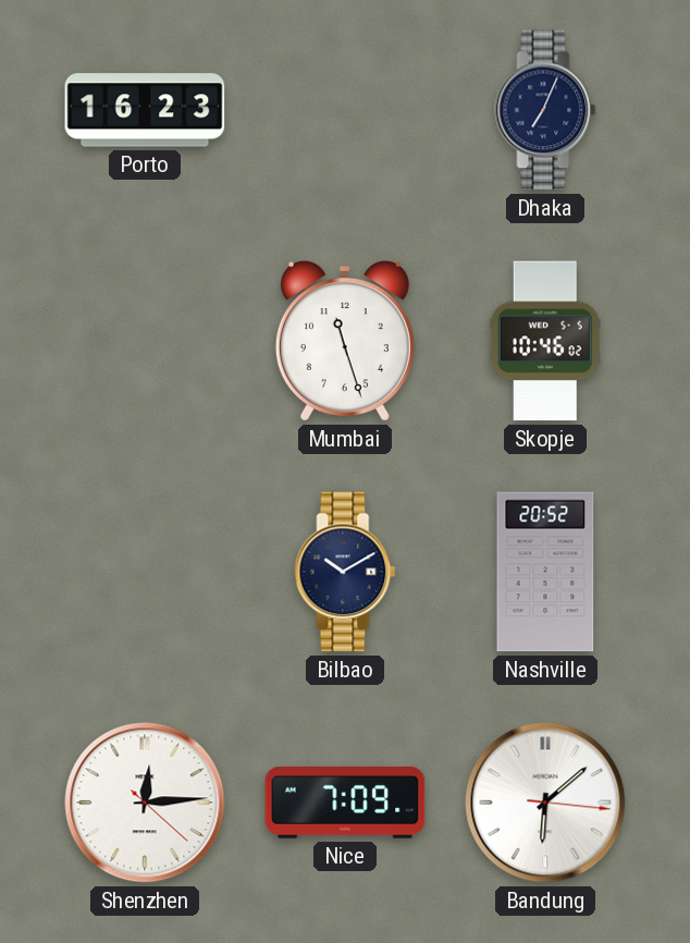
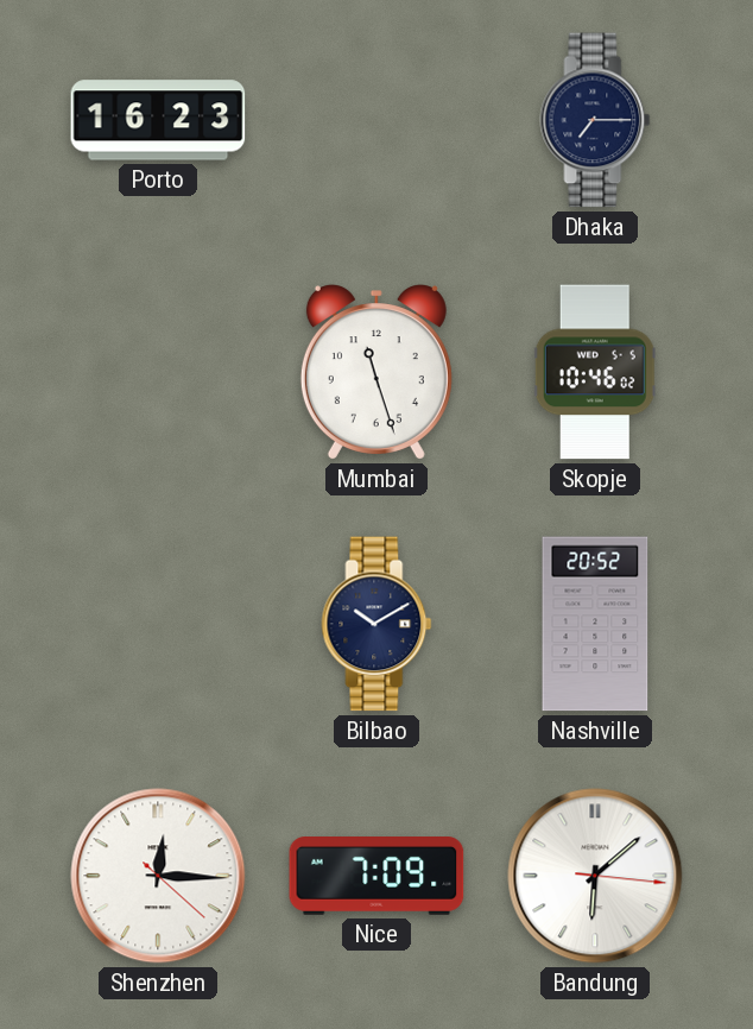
Dhaka: 7:04 -> 7:15
Shenzhen: 12:14 -> 12:15
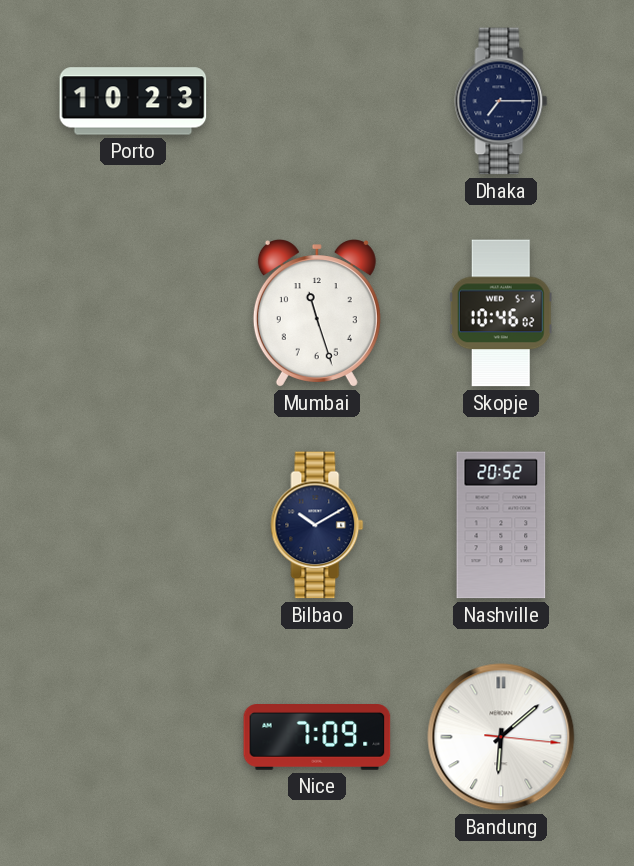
Porto: 16:23 -> 10:23
Shenzhen: 12:15 -> none
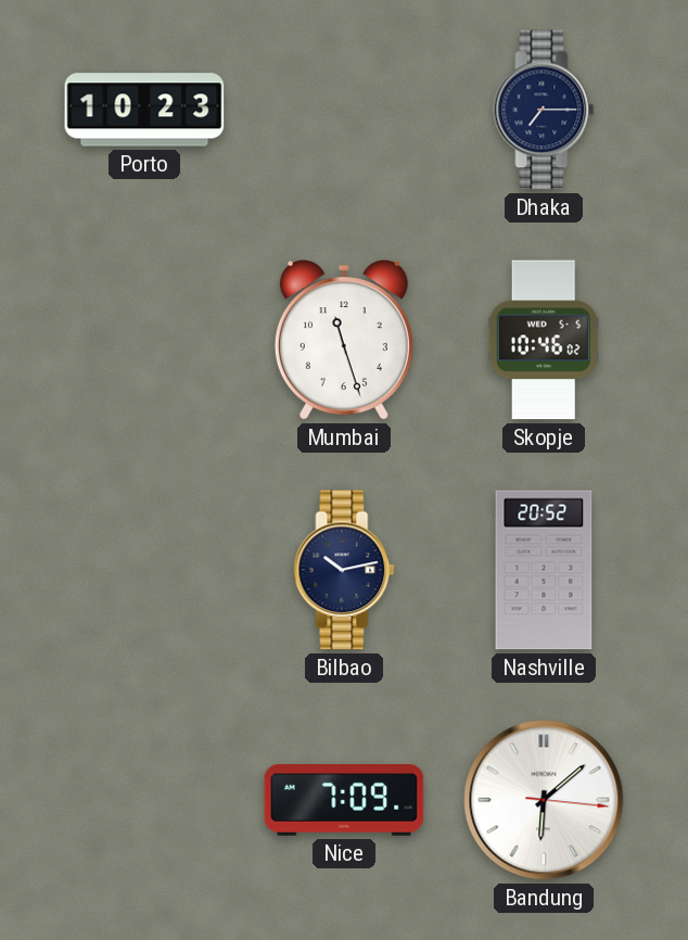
Bilbao: 10:10 -> 10:13
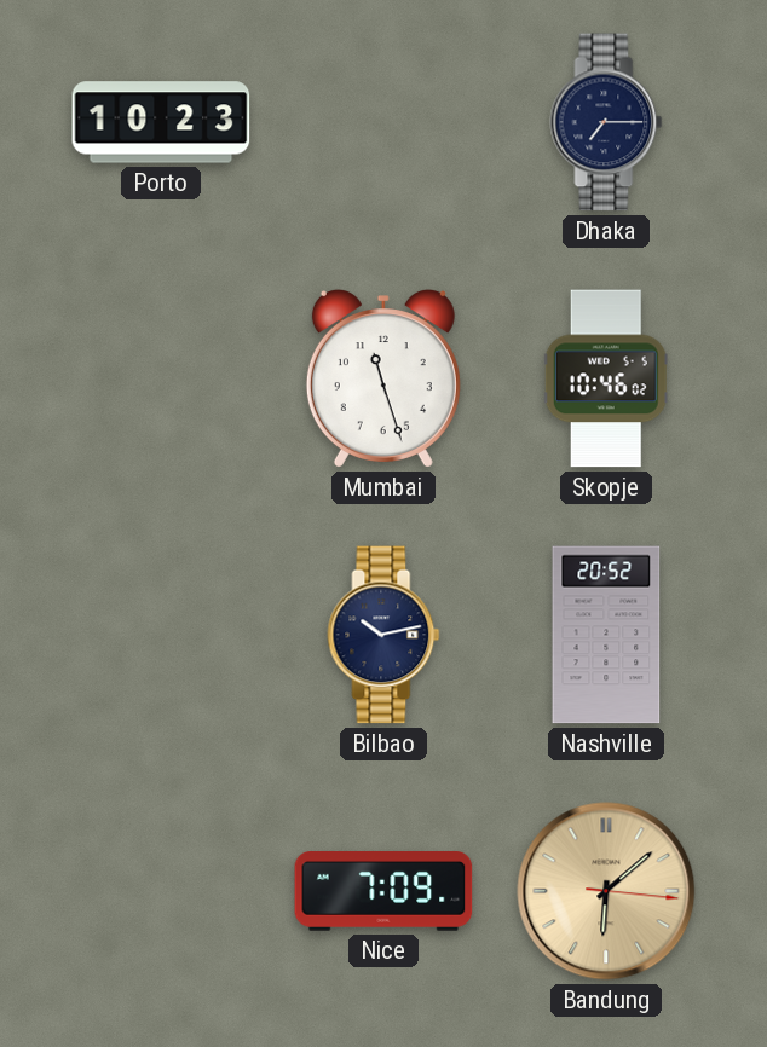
Bandung dial: white -> champagne
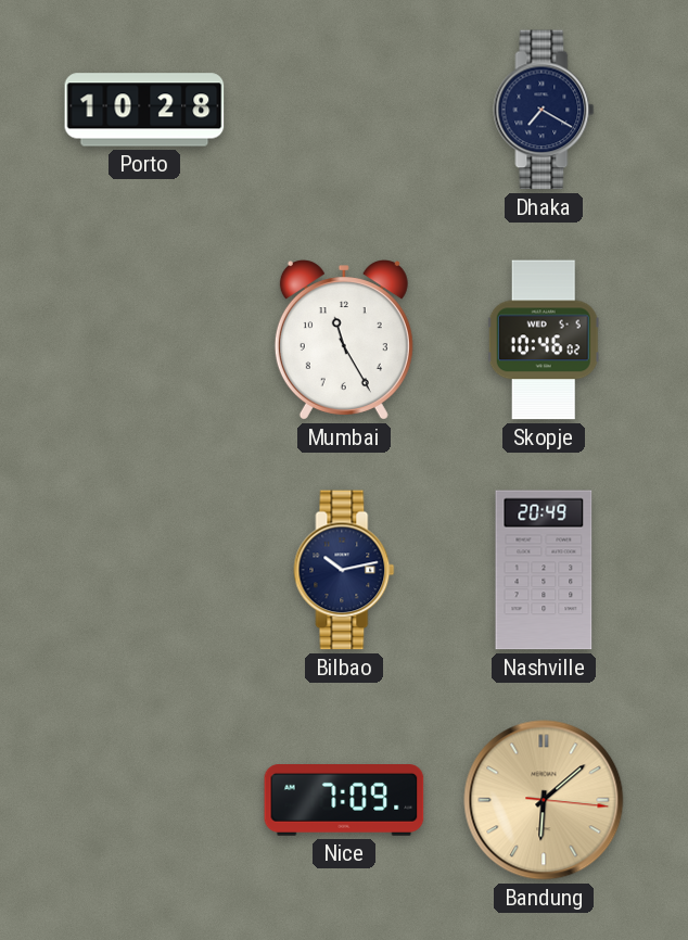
Porto: 10:23 -> 10:28
Dhaka: 7:15 -> 7:20
Mumbai: 11:27 -> 11:25
Nashville: 20:52 -> 20:49
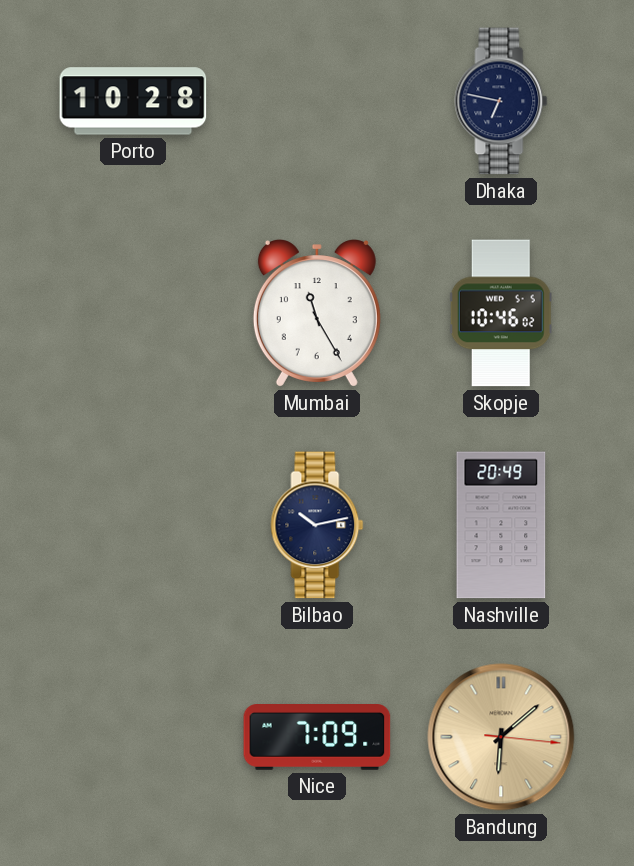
Dhaka: 7:20 -> 6:47
